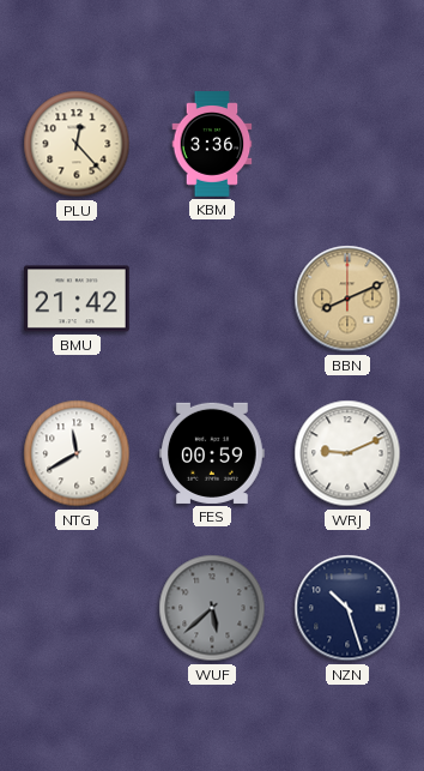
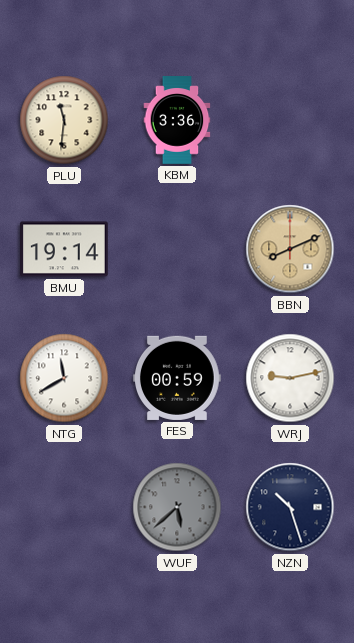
PLU: 12:23 -> 11:31
BMU: 21:42 -> 19:14
WRJ: 9:11 -> 9:13
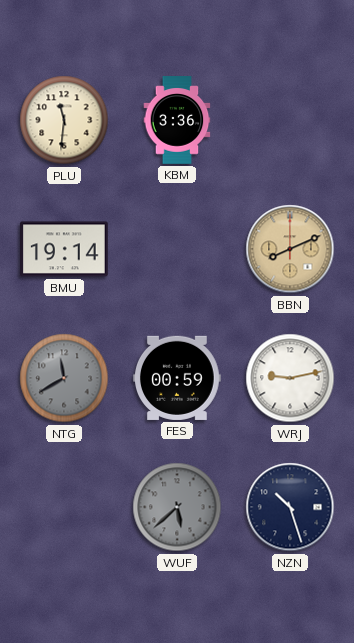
NTG dial: white -> grey
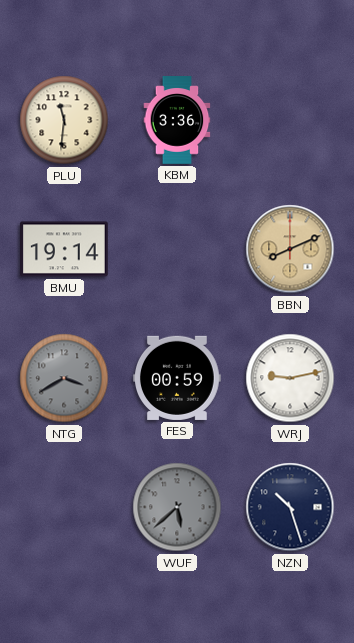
NTG: 11:40 -> 3:40
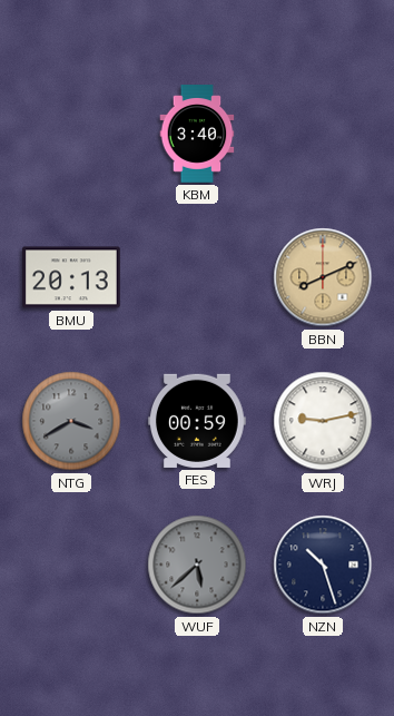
PLU: 11:31 -> none
KBM: 3:36 -> 3:40
BMU: 19:14 -> 20:13
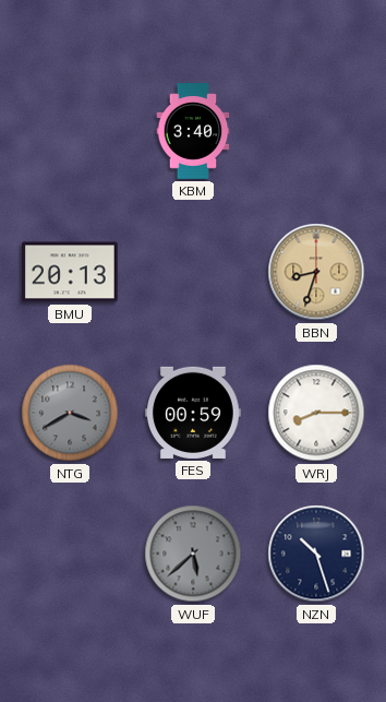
BBN: 8:11 -> 8:33
WRJ: 9:13 -> 8:15
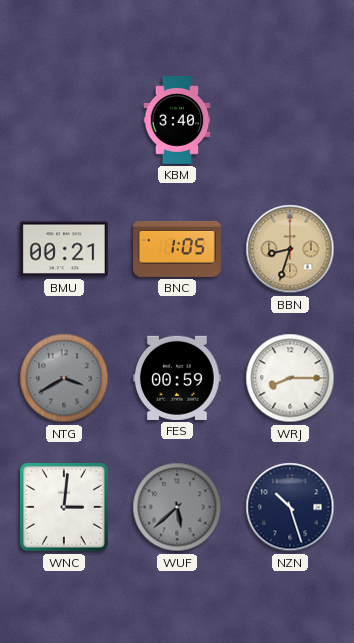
BMU: 20:13 -> 00:21
BNC: none -> 1:05
WNC: none -> 3:01
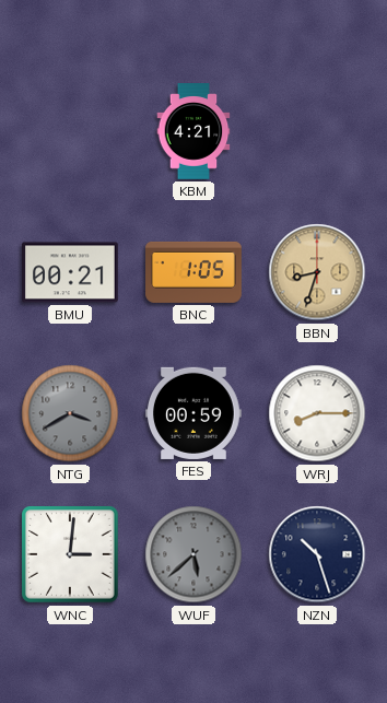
KBM: 3:40 -> 4:21
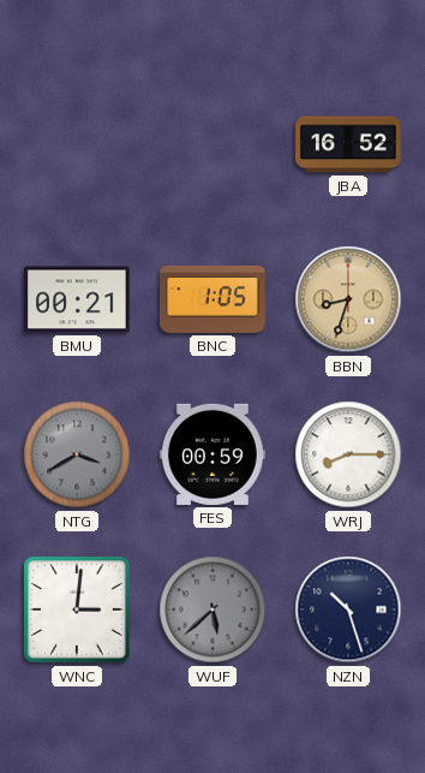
KBM: 4:21 -> none
JBA: none -> 16:52
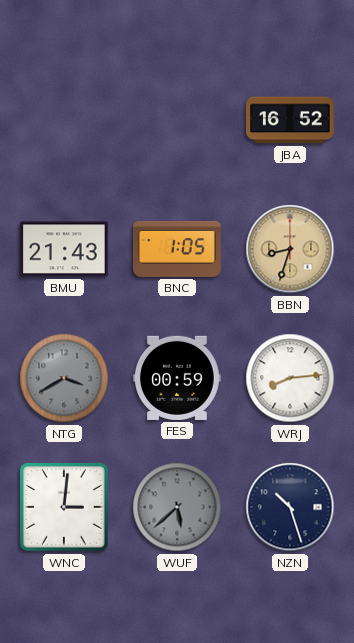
BMU: 00:21 -> 21:43
WRJ: 8:15 -> 8:14
